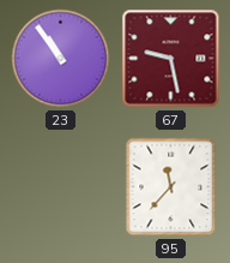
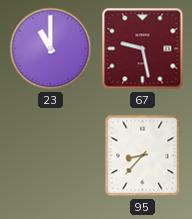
23: 10:54 -> 11:00
95: 11:37 -> 8:37
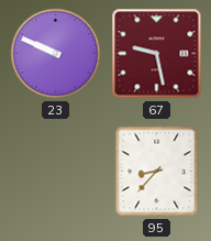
23: 11:00 -> 9:49
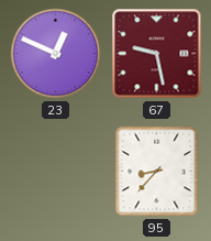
23: 9:49 -> 12:49
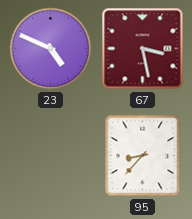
23: 12:49 -> 4:49
67: 9:28 -> 3:28
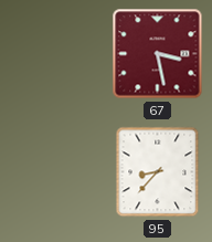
23: 4:49 -> none
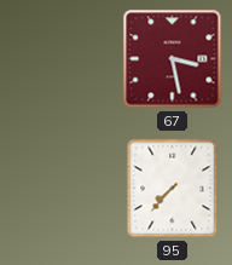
95: 8:37 -> 7:37
